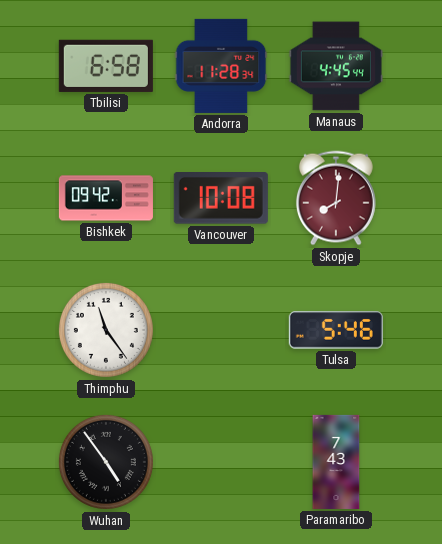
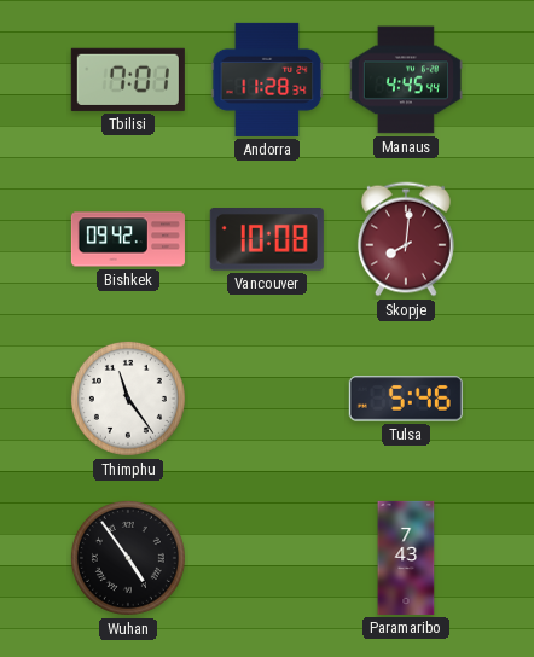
Tbilisi: 6:58 -> 7:01
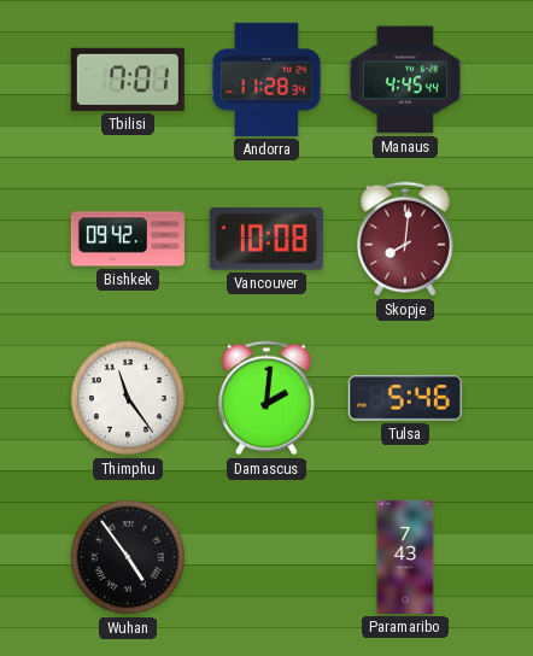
Damascus: none -> 2:01
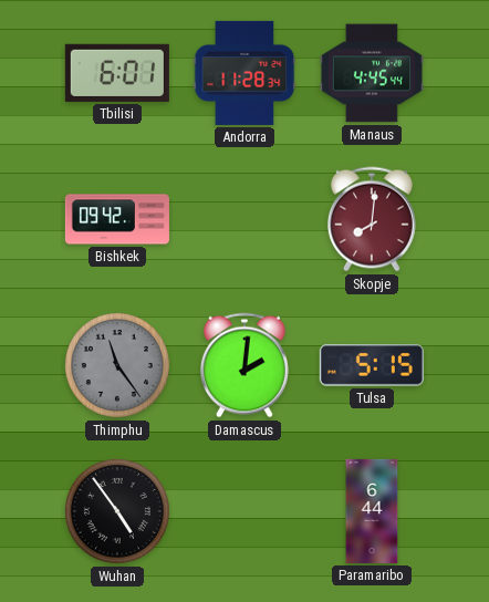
Tbilisi: 7:01 -> 6:01
Vancouver: 10:08 -> none
Thimphu dial: white -> grey
Tulsa: 5:46 -> 5:15
Paramaribo: 7:43 -> 6:44
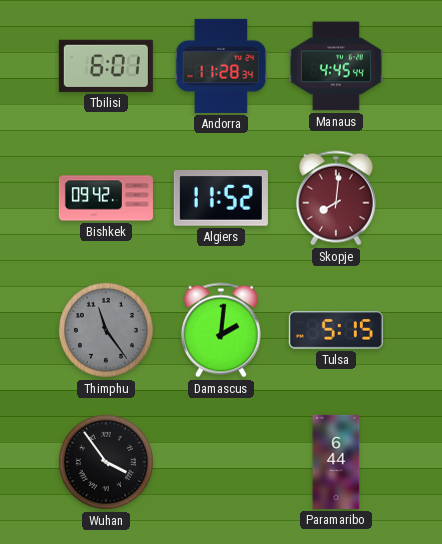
Algiers: none -> 11:52
Wuhan: 4:54 -> 3:54
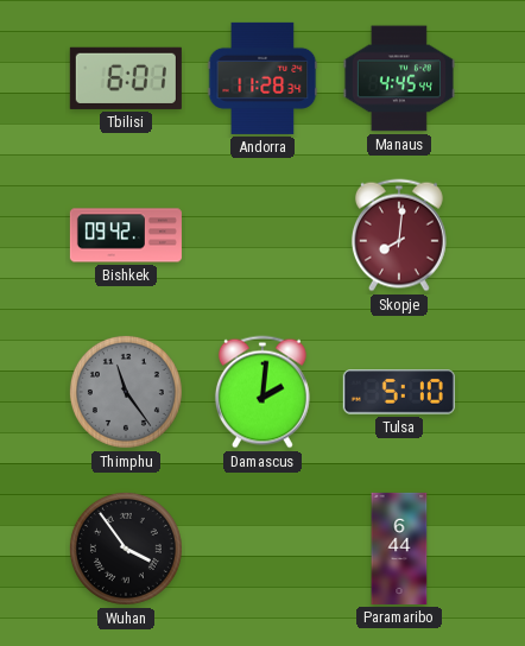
Algiers: 11:52 -> none
Tulsa: 5:15 -> 5:10
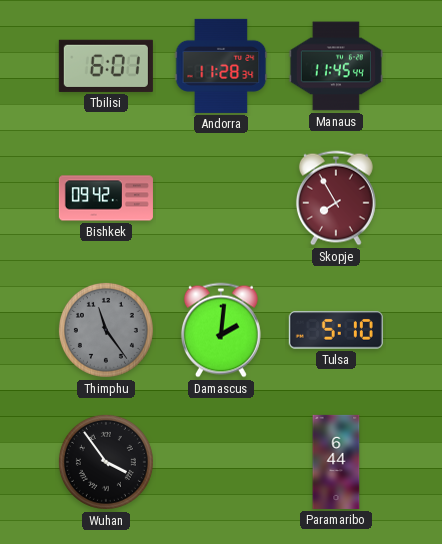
Manaus: 4:45 -> 11:45
Skopje: 8:01 -> 7:55
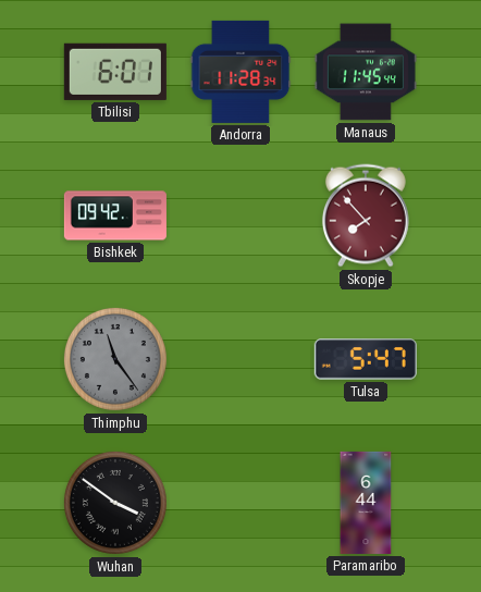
Skopje: 7:55 -> 7:53
Damascus: 2:01 -> none
Tulsa: 5:10 -> 5:47
Wuhan: 3:54 -> 3:51
